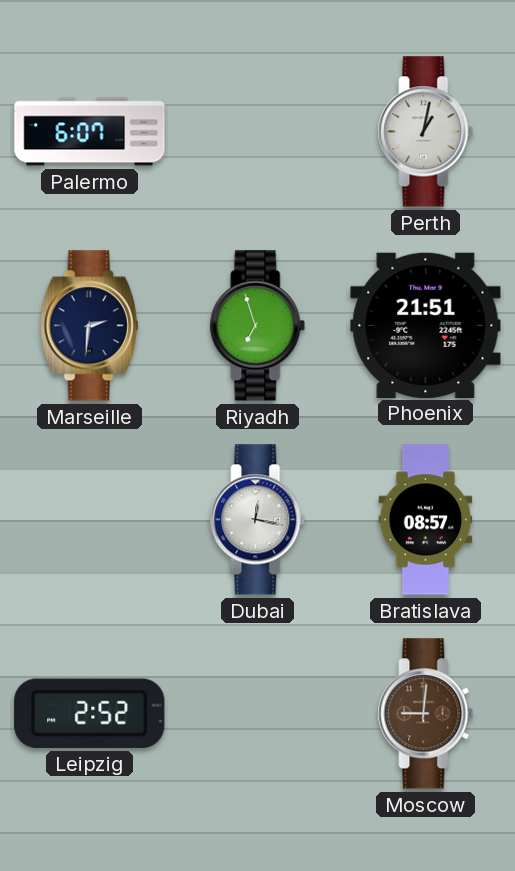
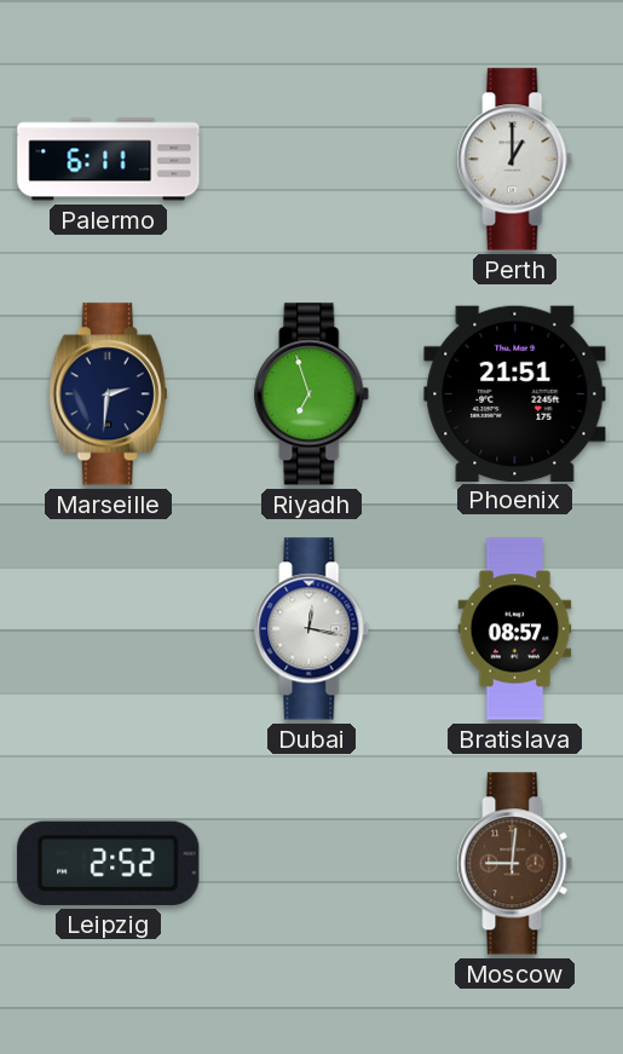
Palermo: 6:07 -> 6:11
Perth: 1:02 -> 1:00
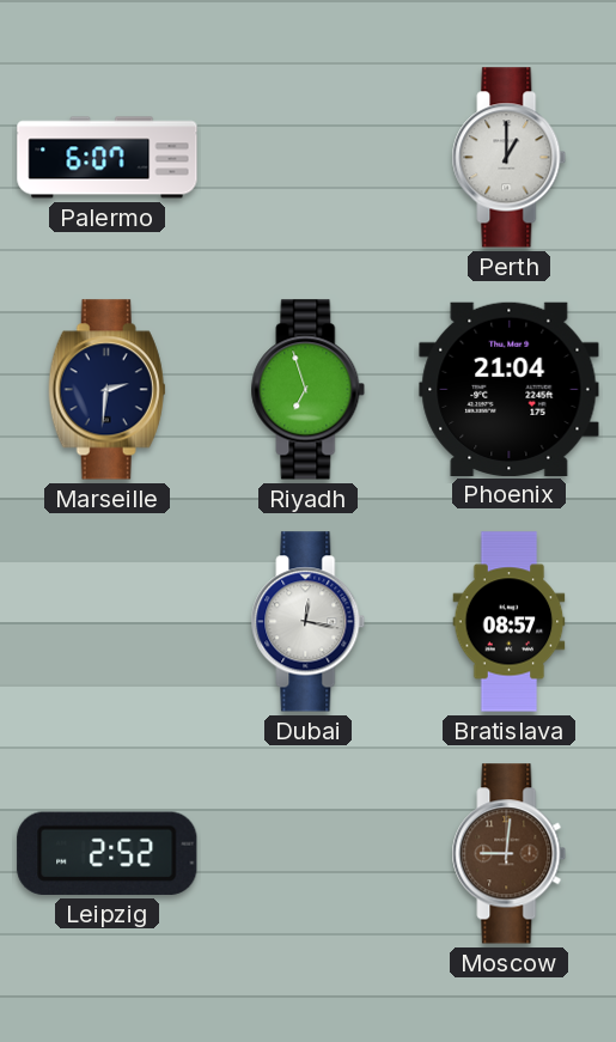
Palermo: 6:11 -> 6:07
Phoenix: 21:51 -> 21:04
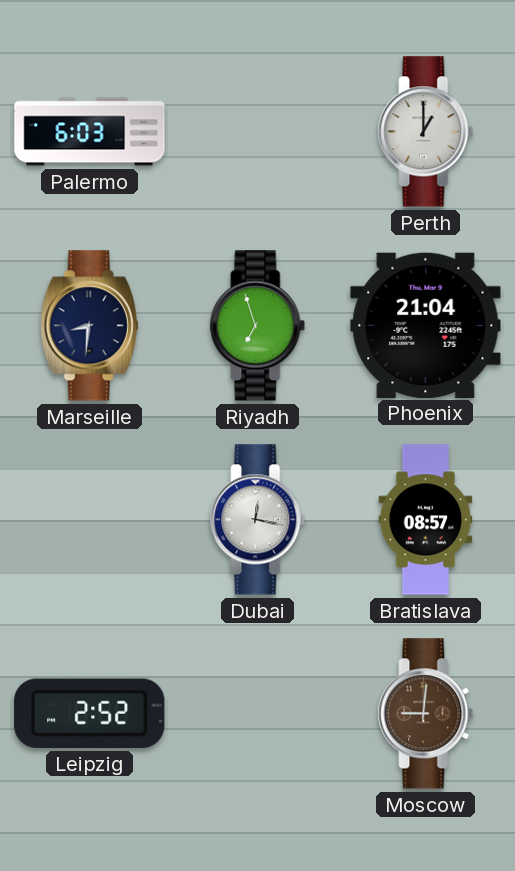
Palermo: 6:07 -> 6:03
Marseille: 2:31 -> 8:31
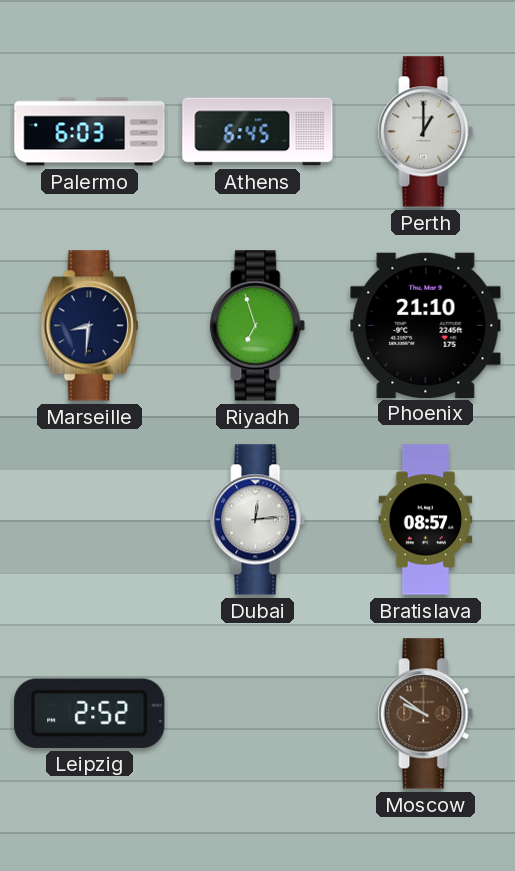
Athens: none -> 6:45
Phoenix: 21:04 -> 21:10
Dubai: 12:17 -> 12:14
Moscow: 9:01 -> 9:51
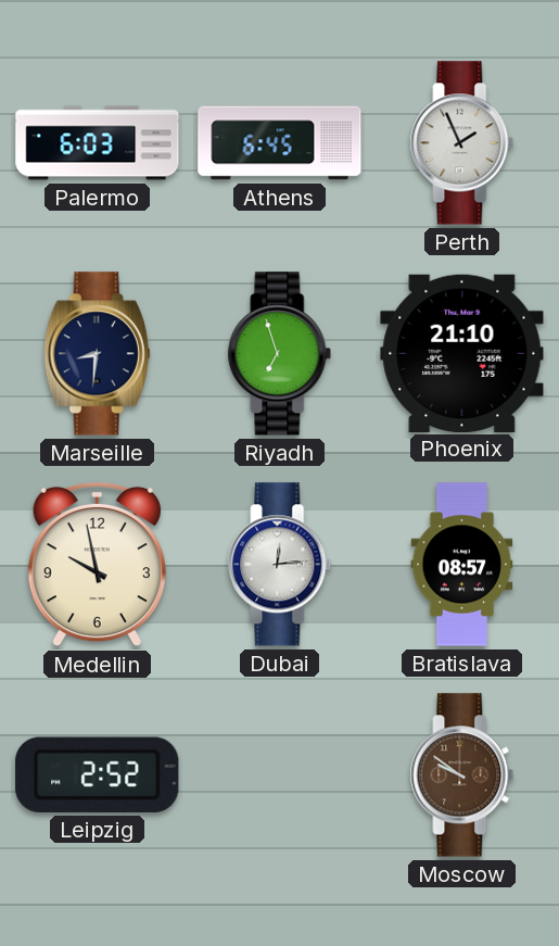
Perth: 1:00 -> 1:56
Medellin: none -> 9:58
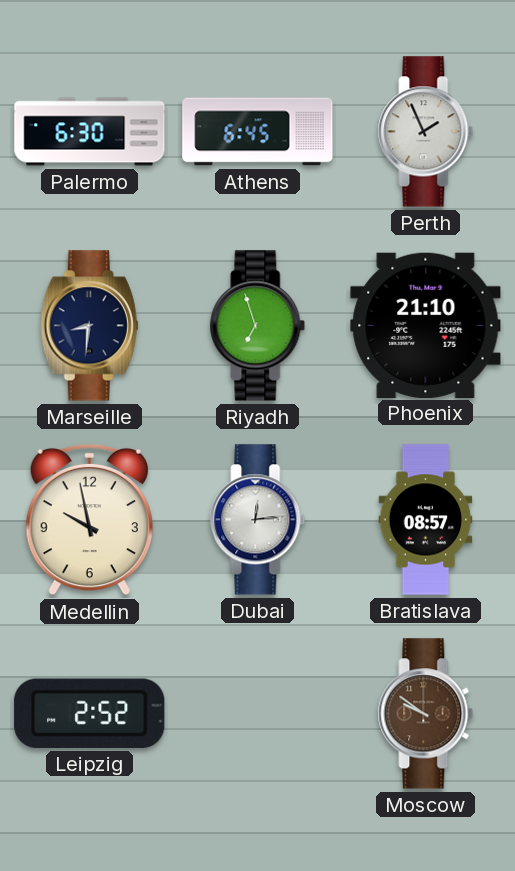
Palermo: 6:03 -> 6:30
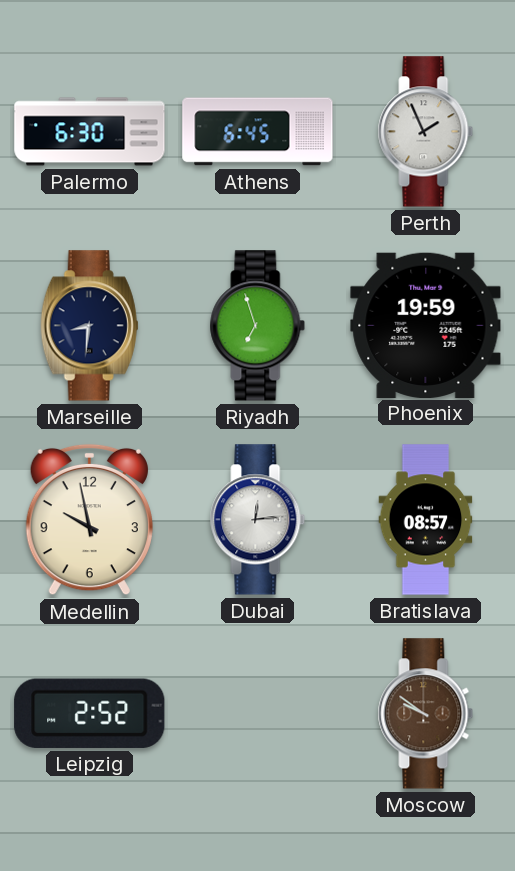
Phoenix: 21:10 -> 19:59
